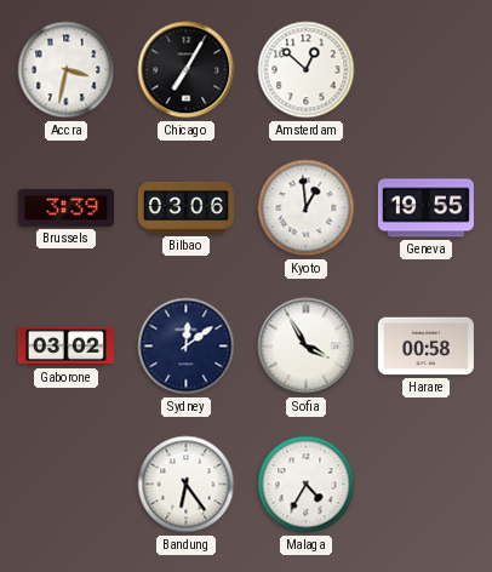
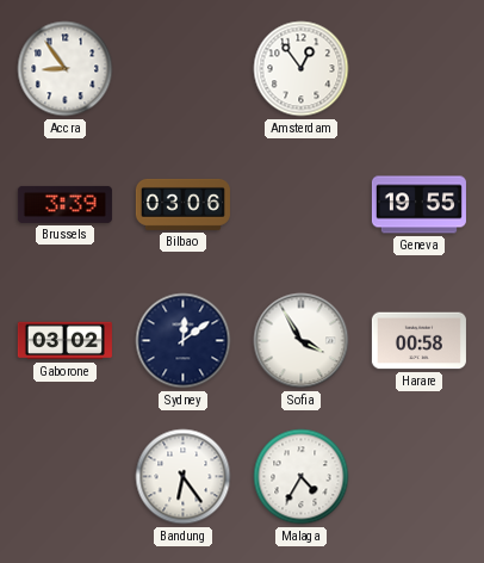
Accra: 3:32 -> 8:54
Chicago: 7:05 -> none
Amsterdam: 12:52 -> 12:54
Kyoto: 12:59 -> none
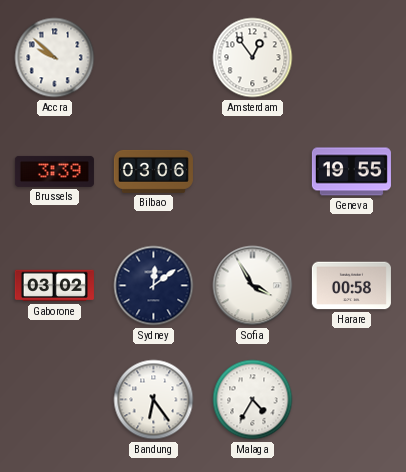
Accra: 8:54 -> 9:52
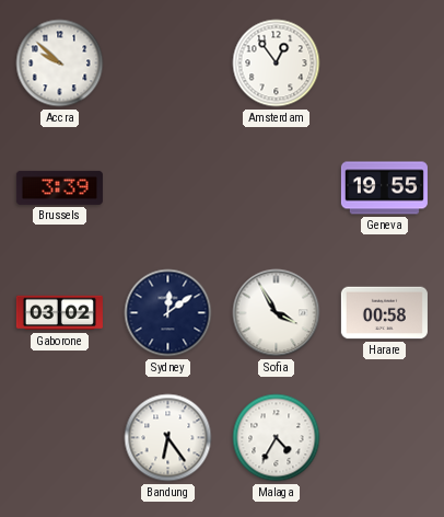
Bilbao: 03:06 -> none
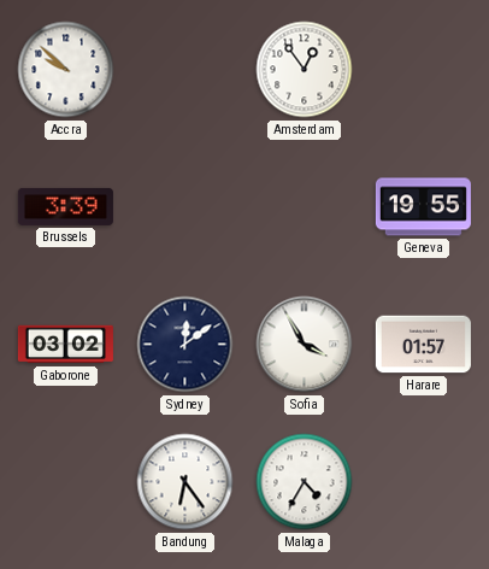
Harare: 00:58 -> 01:57
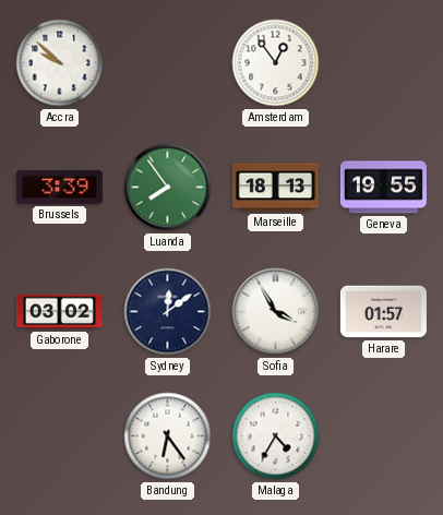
Luanda: none -> 7:54
Marseille: none -> 18:13
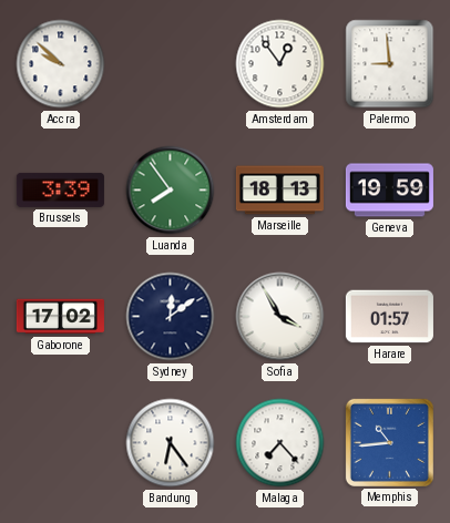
Palermo: none -> 8:59
Geneva: 19:55 -> 19:59
Gaborone: 03:02 -> 17:02
Malaga: 4:35 -> 7:23
Memphis: none -> 10:44
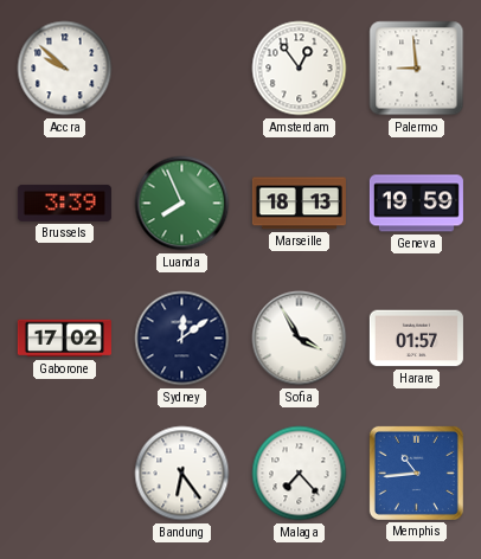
Luanda: 7:54 -> 7:56
